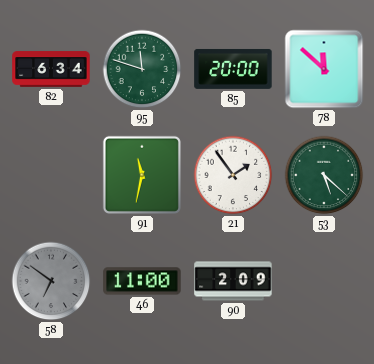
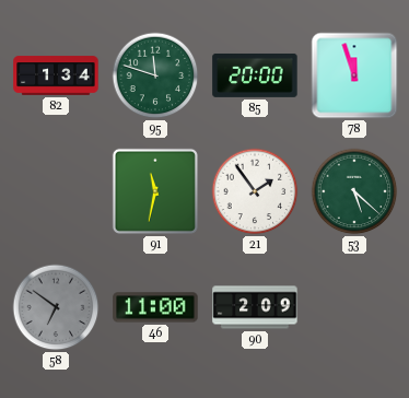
82: 6:34 -> 1:34
78: 11:52 -> 11:57
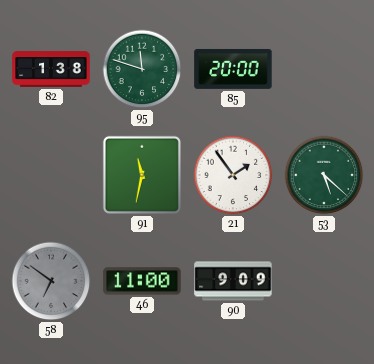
82: 1:34 -> 1:38
78: 11:57 -> none
90: 2:09 -> 9:09
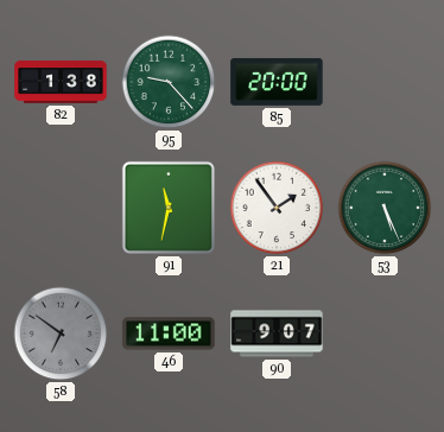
95: 11:48 -> 9:23
53: 5:22 -> 5:26
90: 9:09 -> 9:07
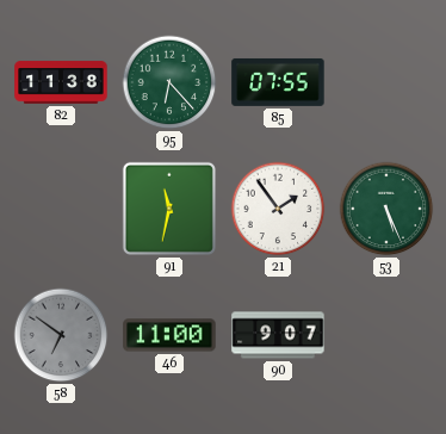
82: 1:38 -> 11:38
95: 9:23 -> 6:23
85: 20:00 -> 07:55
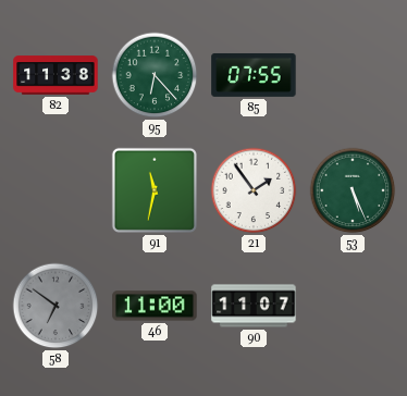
90: 9:07 -> 11:07
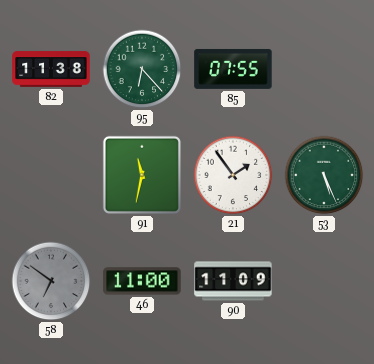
90: 11:07 -> 11:09
